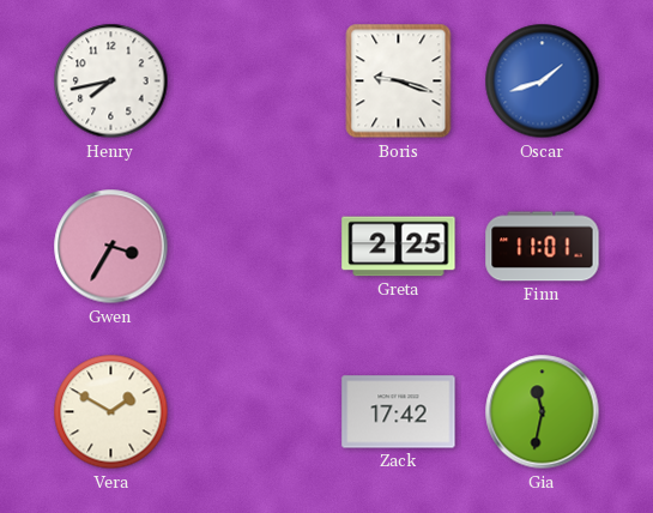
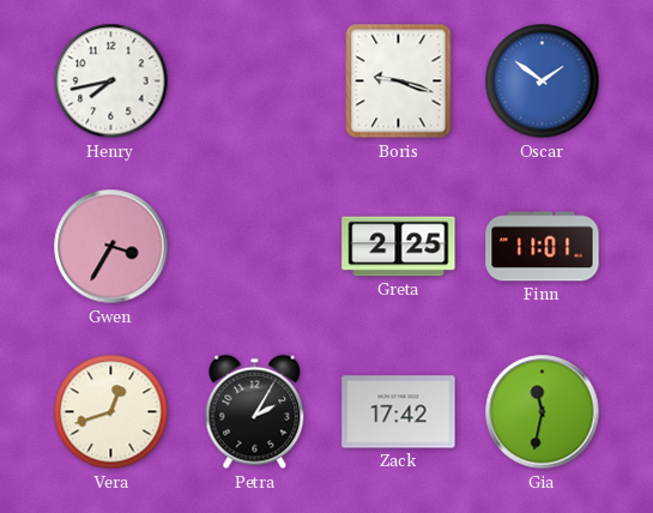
Oscar: 1:42 -> 1:51
Vera: 1:50 -> 12:42
Petra: none -> 2:05
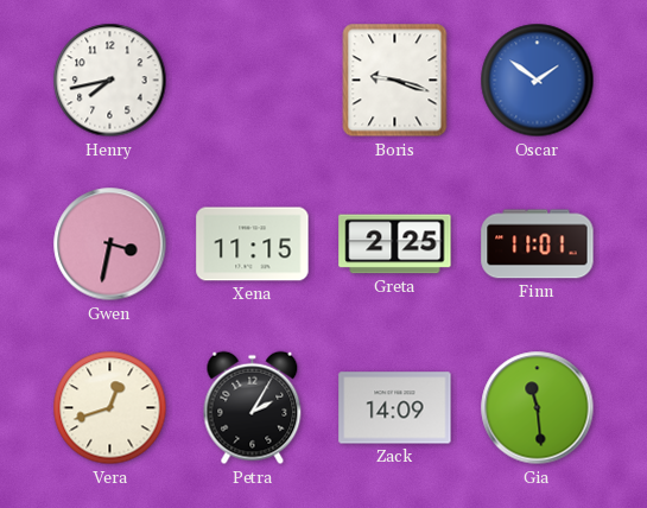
Gwen: 3:35 -> 3:32
Xena: none -> 11:15
Zack: 17:42 -> 14:09
Gia: 11:32 -> 11:29
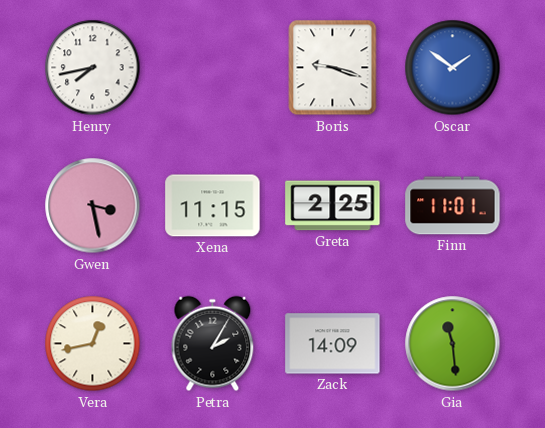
Gwen: 3:32 -> 3:28
Vera: 12:42 -> 12:43
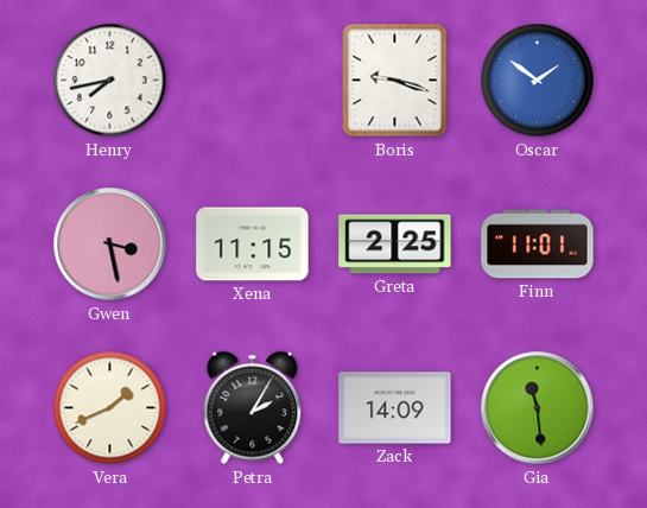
Vera: 12:43 -> 1:41
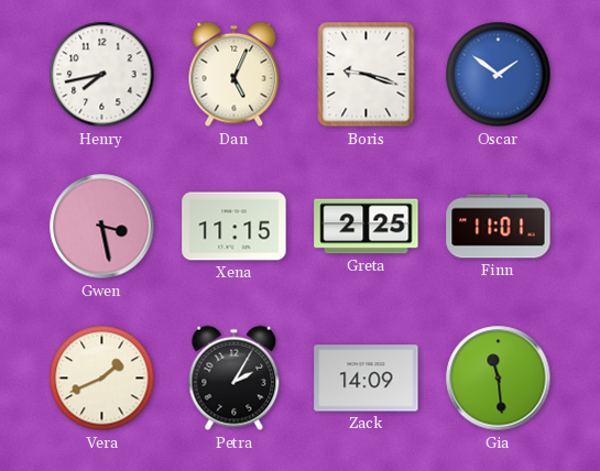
Dan: none -> 5:04
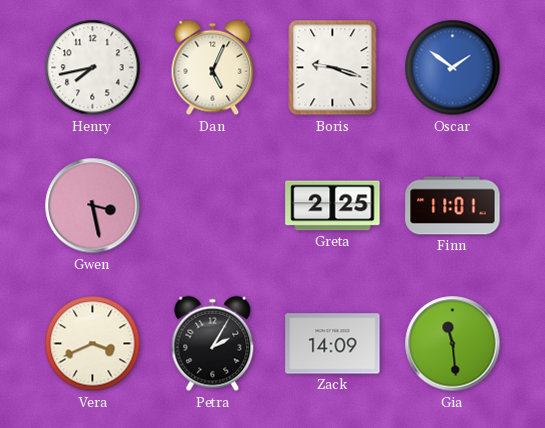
Xena: 11:15 -> none
Vera: 1:41 -> 3:41
